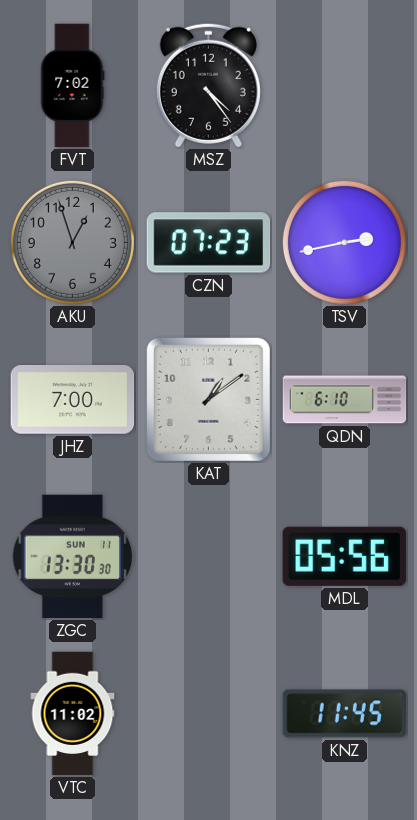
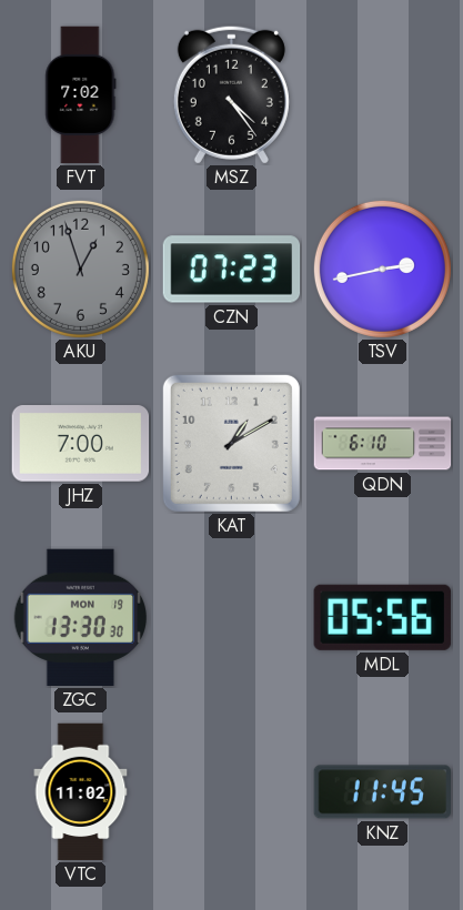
KAT: 1:09 -> 1:10
ZGC date: SUN 11 -> MON 19
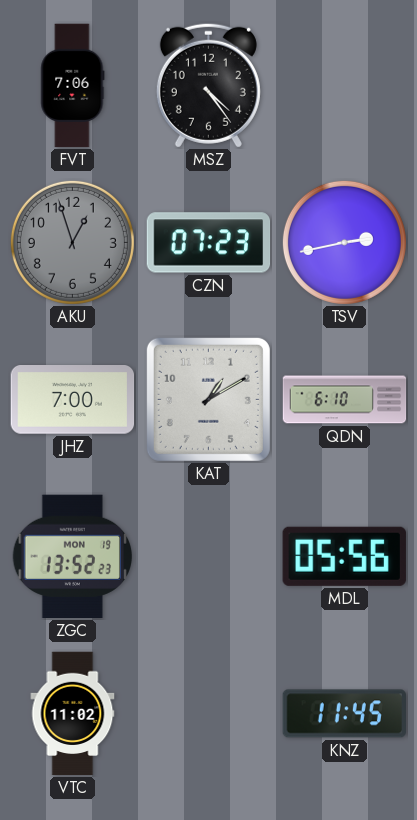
FVT: 7:02 -> 7:06
ZGC: 13:30 -> 13:52
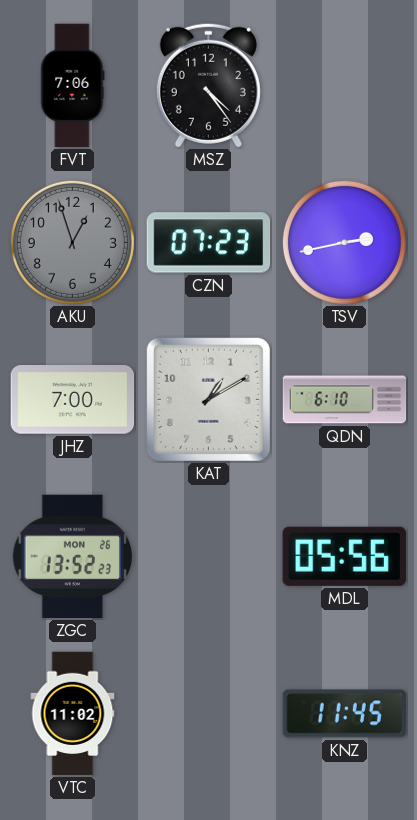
ZGC date: MON 19 -> MON 26
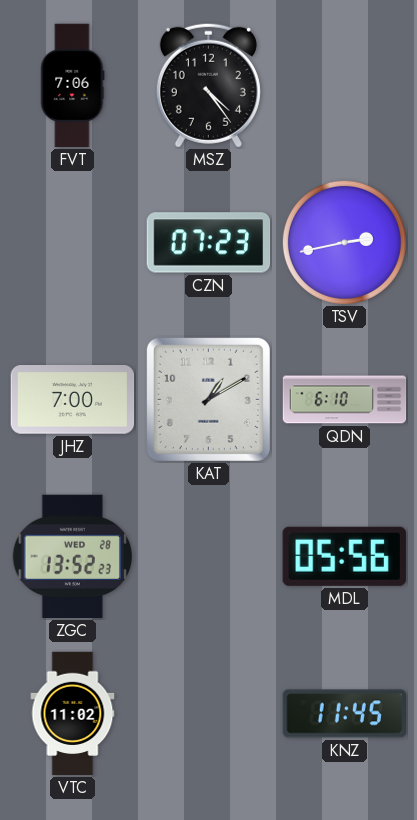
AKU: 12:57 -> none
ZGC date: MON 26 -> WED 28
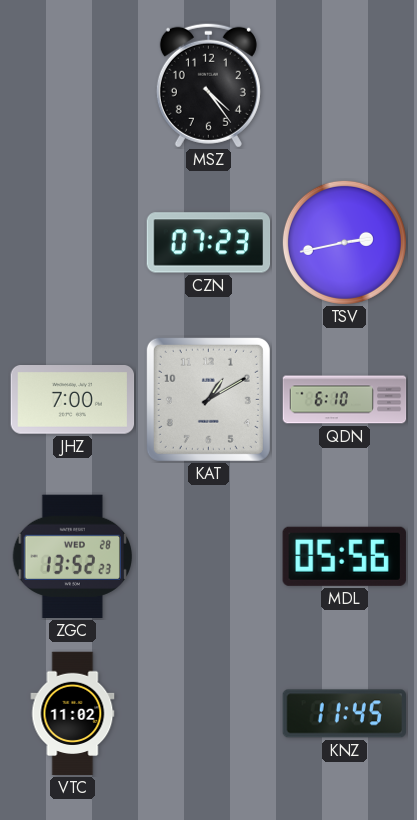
FVT: 7:06 -> none
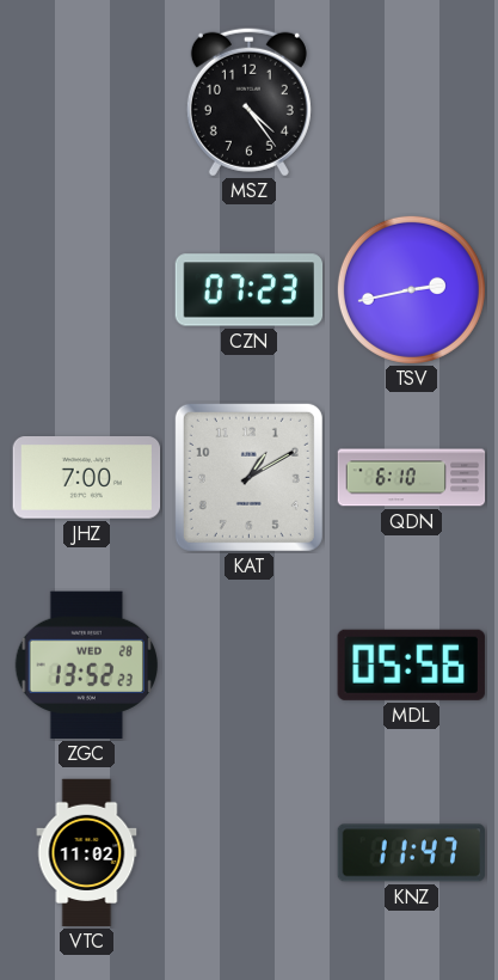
KNZ: 11:45 -> 11:47
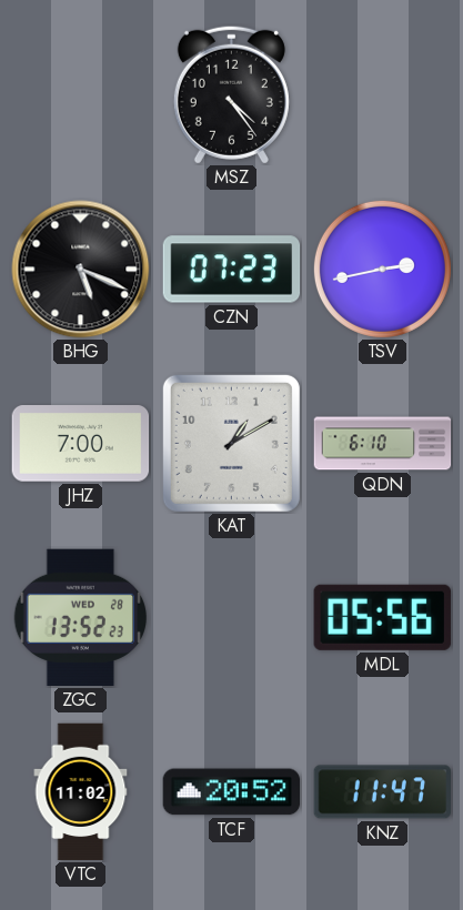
BHG: none -> 5:19
TCF: none -> 20:52
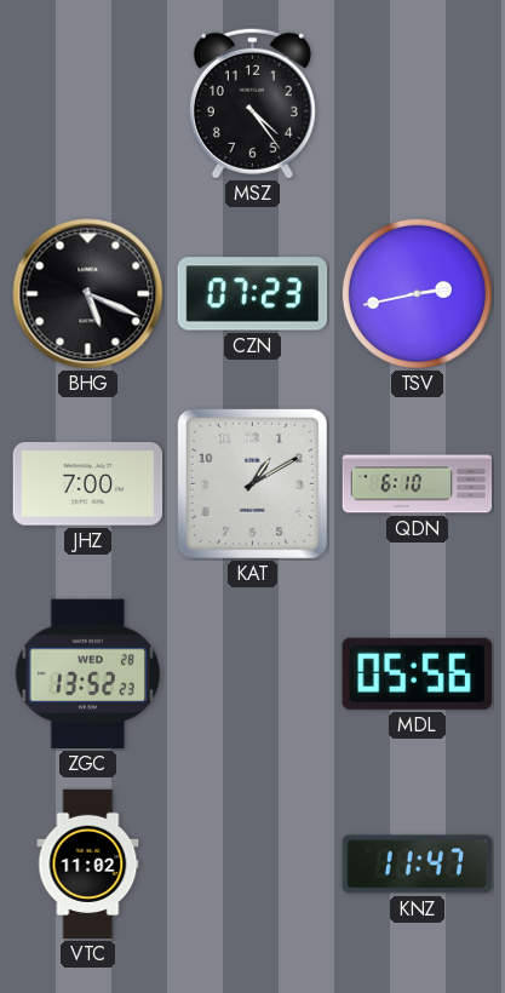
TCF: 20:52 -> none
